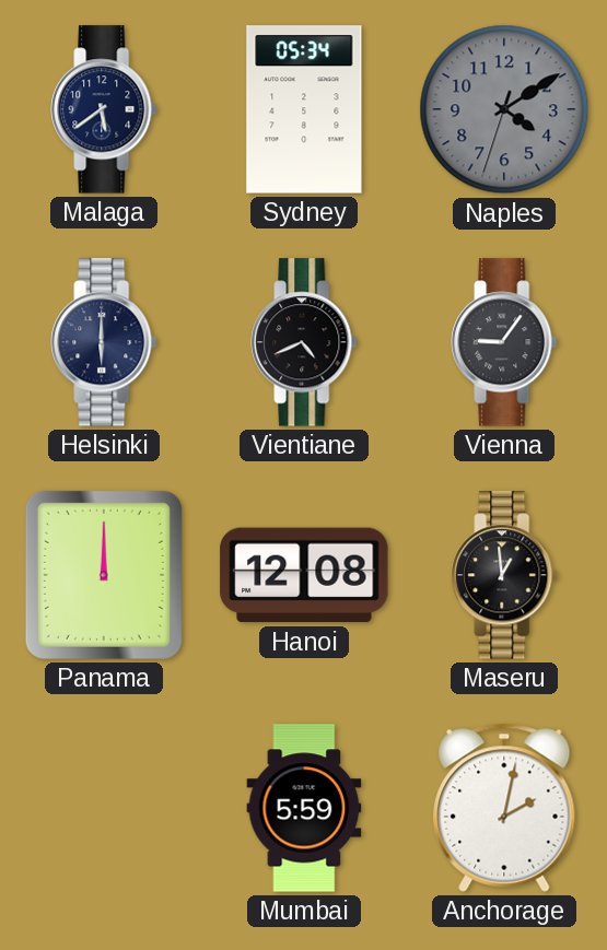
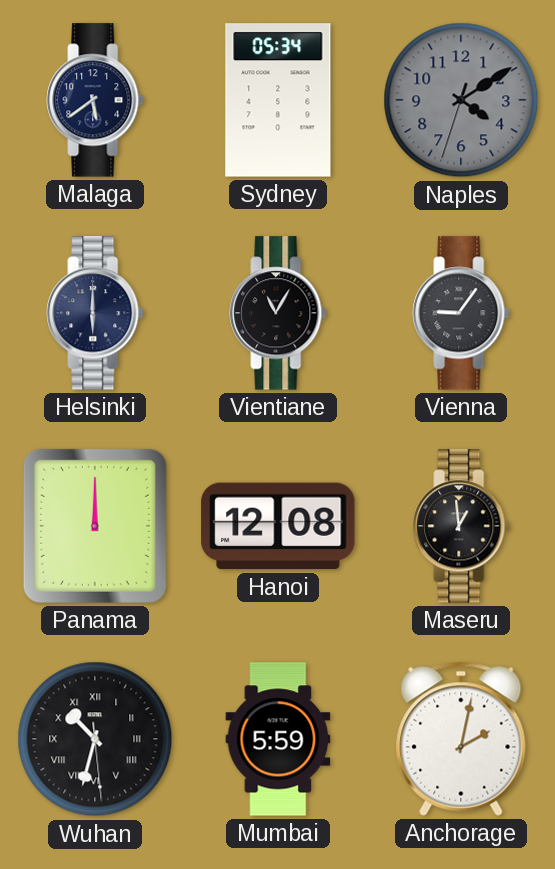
Vientiane: 4:41 -> 11:05
Wuhan: none -> 10:32
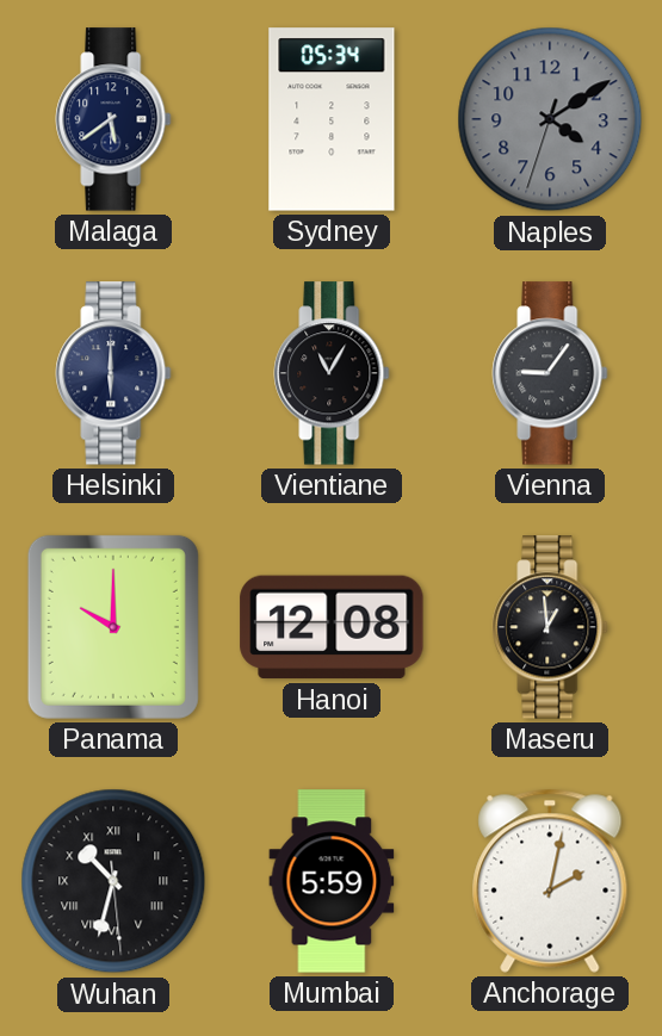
Panama: 12:00 -> 10:00
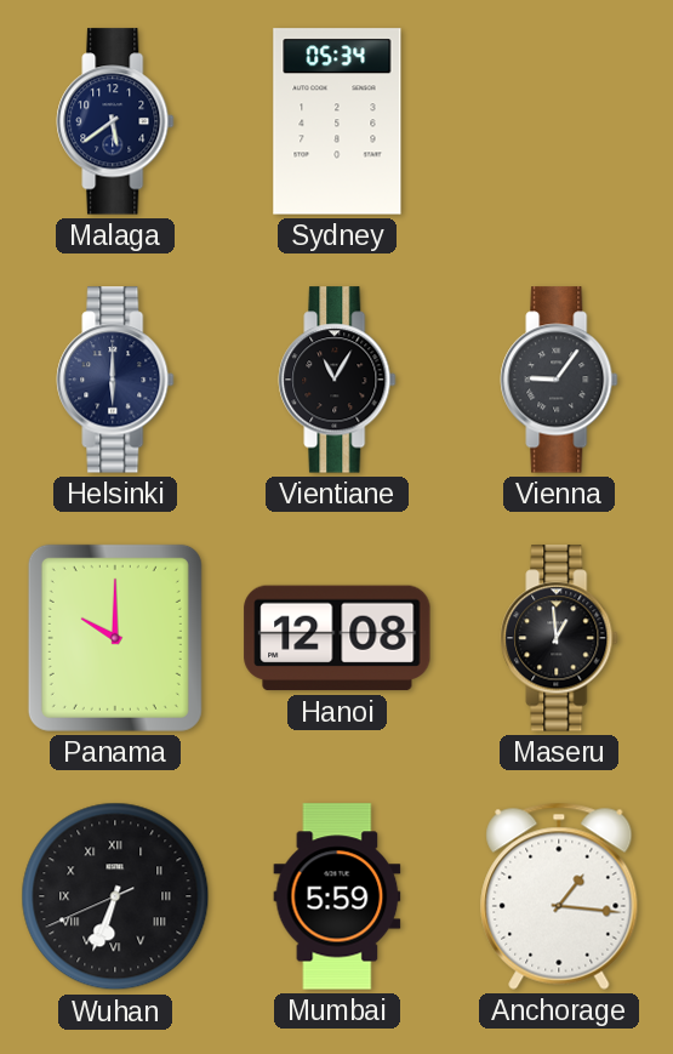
Naples: 4:09 -> none
Wuhan: 10:32 -> 6:33
Anchorage: 2:02 -> 1:16
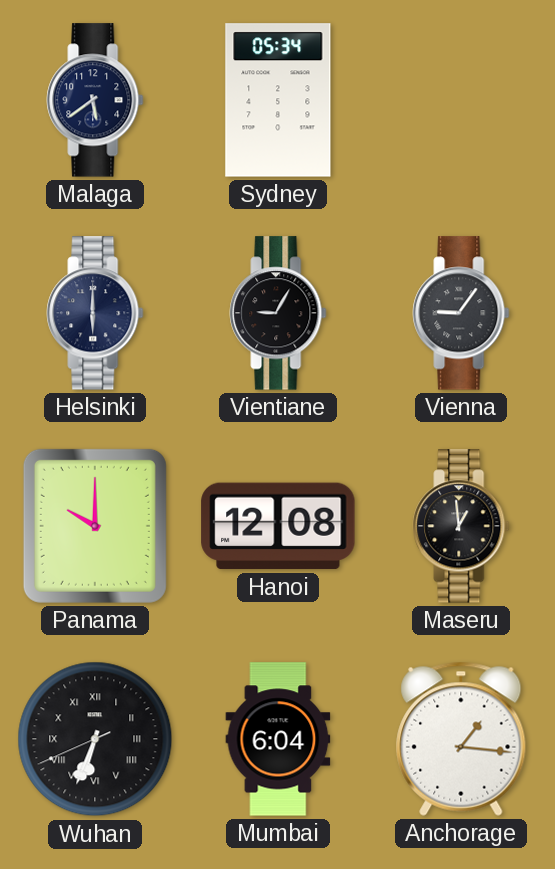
Vientiane: 11:05 -> 9:05
Mumbai: 5:59 -> 6:04
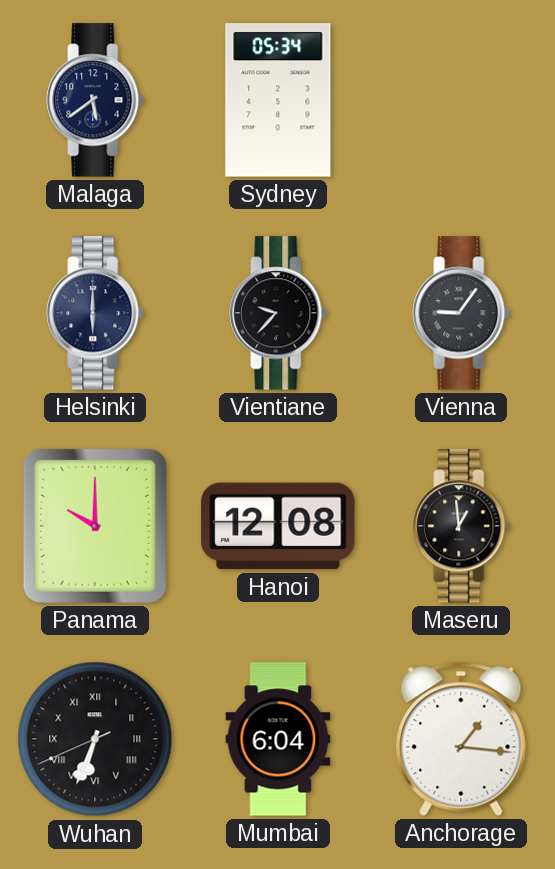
Vientiane: 9:05 -> 9:37
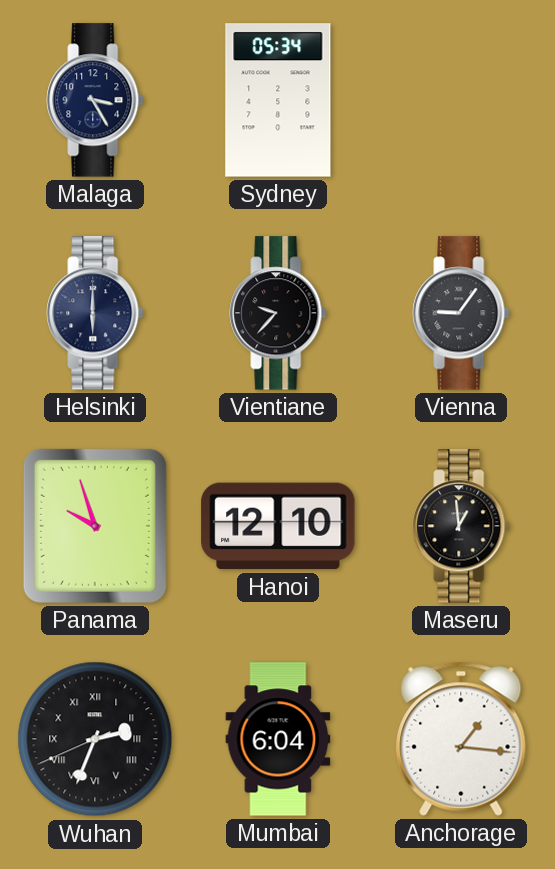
Malaga: 5:39 -> 3:25
Panama: 10:00 -> 9:57
Hanoi: 12:08 -> 12:10
Wuhan: 6:33 -> 2:33
